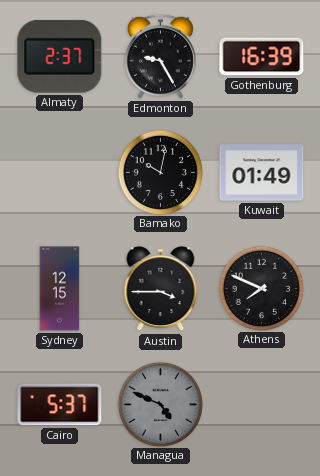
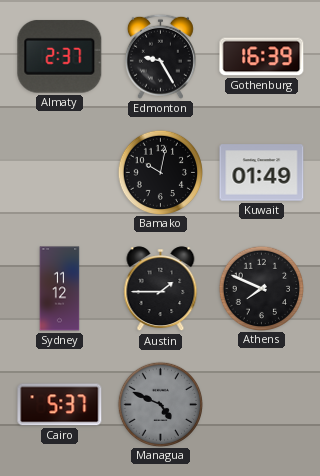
Sydney: 12:15 -> 11:12
Austin: 3:45 -> 1:45
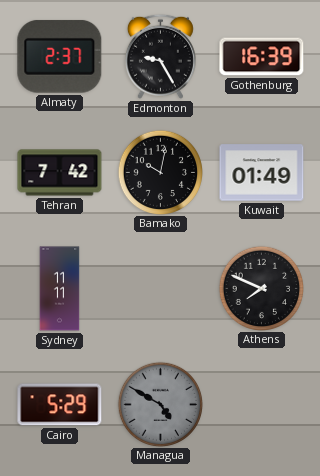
Tehran: none -> 7:42
Sydney: 11:12 -> 11:11
Austin: 1:45 -> none
Cairo: 5:37 -> 5:29
Managua: 4:49 -> 4:50
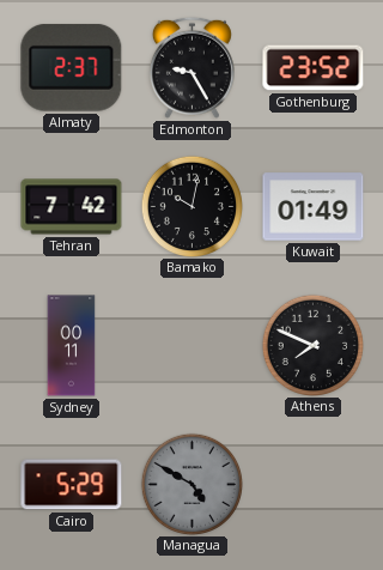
Gothenburg: 16:39 -> 23:52
Sydney: 11:11 -> 00:11
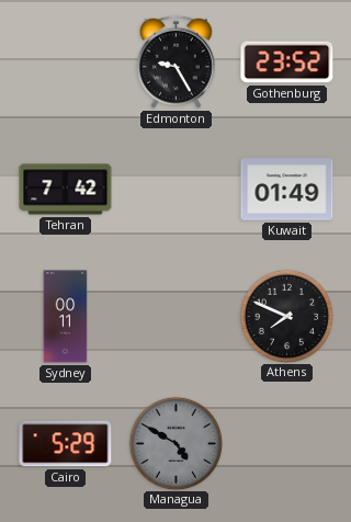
Almaty: 2:37 -> none
Bamako: 10:02 -> none
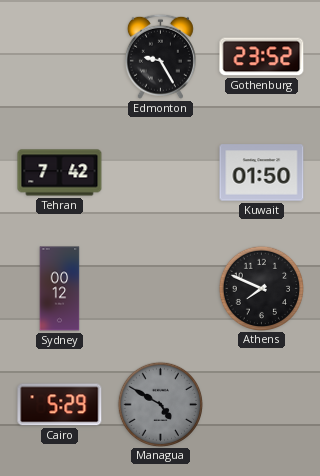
Kuwait: 01:49 -> 01:50
Sydney: 00:11 -> 00:12
